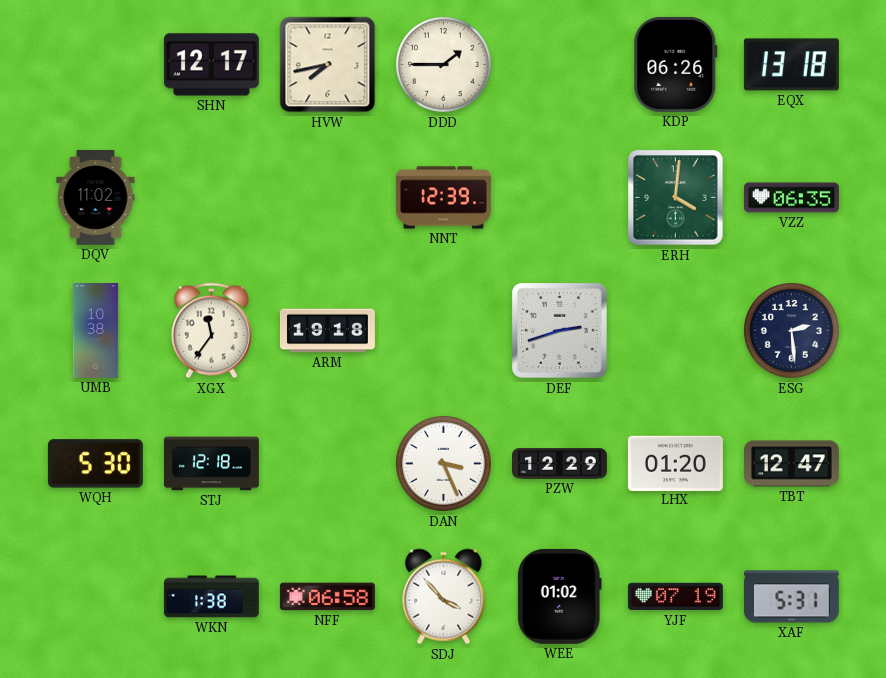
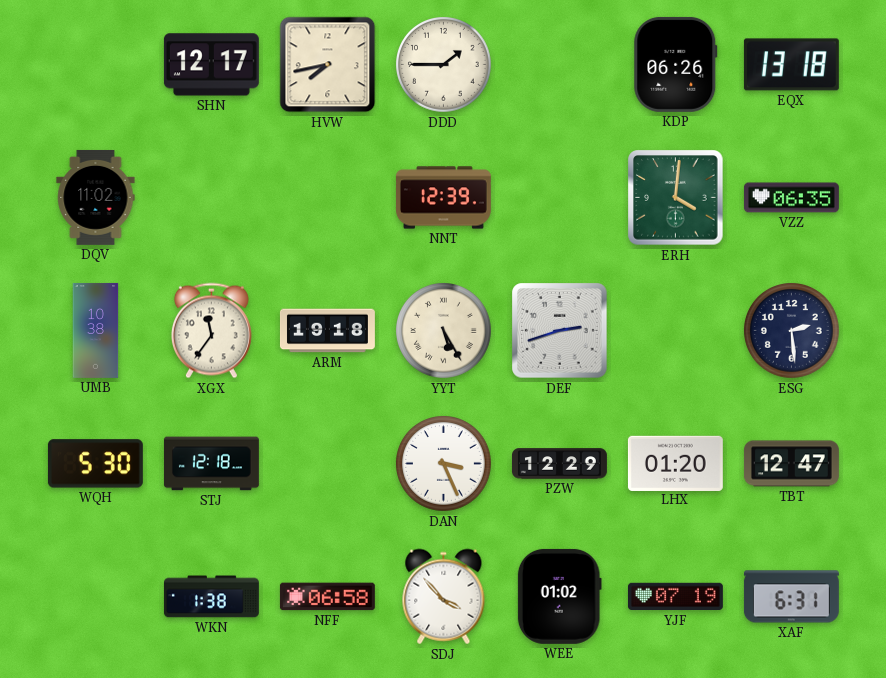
YYT: none -> 5:25
XAF: 5:31 -> 6:31
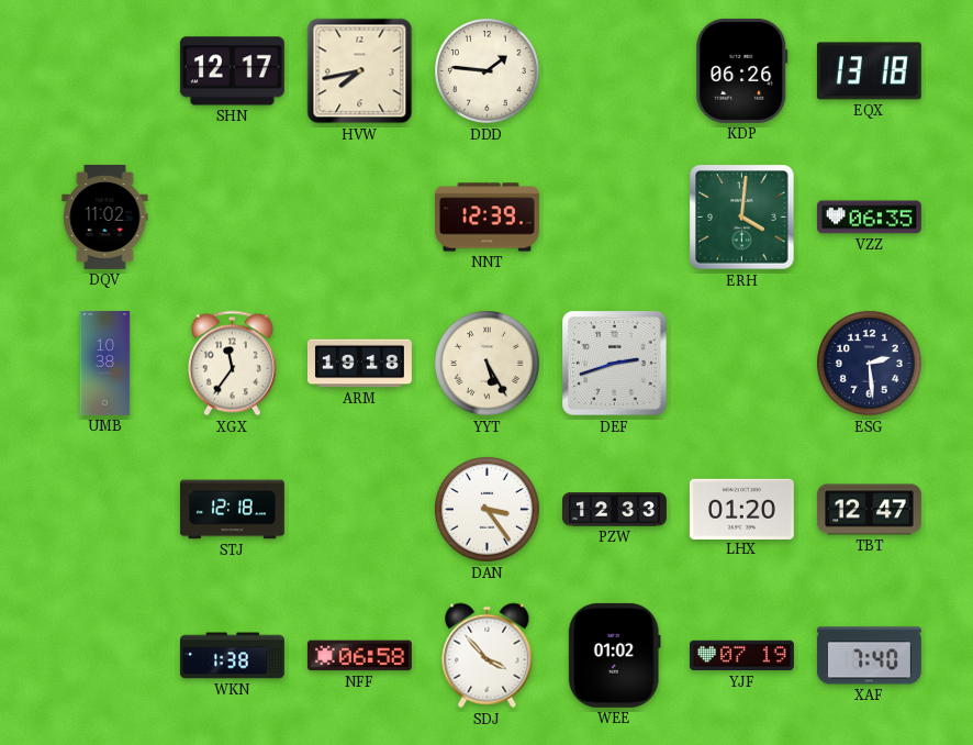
DDD: 1:45 -> 1:46
WQH: 5:30 -> none
DAN: 3:26 -> 3:24
PZW: 12:29 -> 12:33
XAF: 6:31 -> 7:40
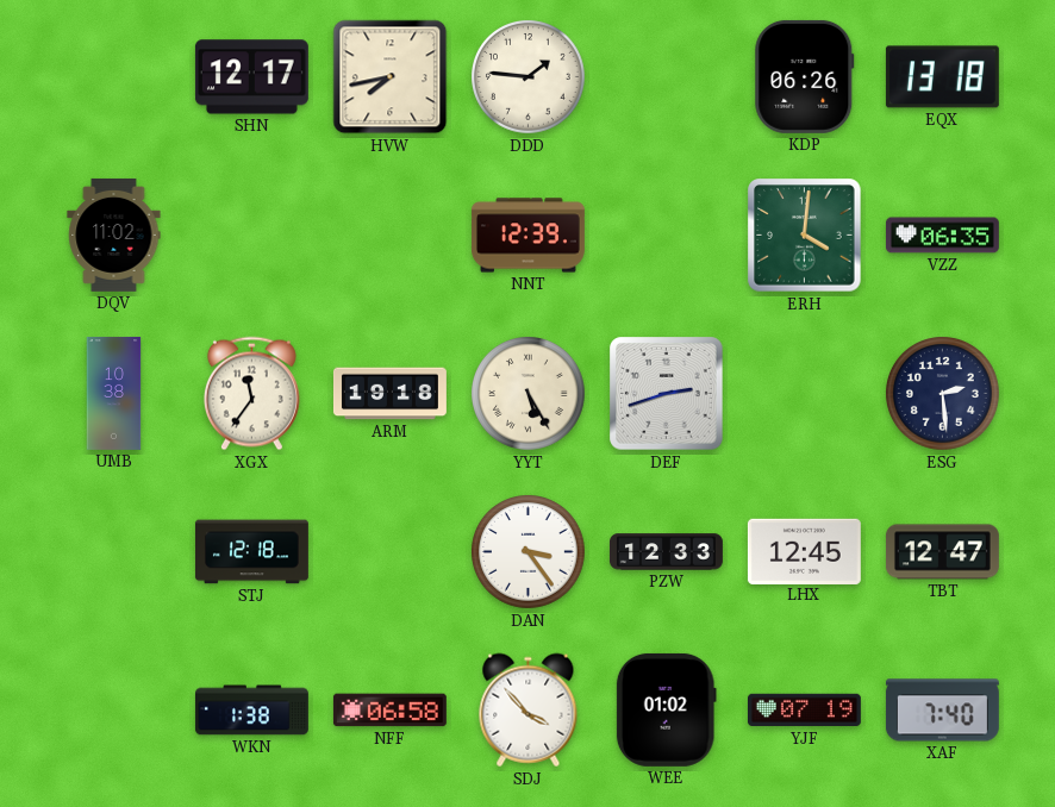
LHX: 01:20 -> 12:45
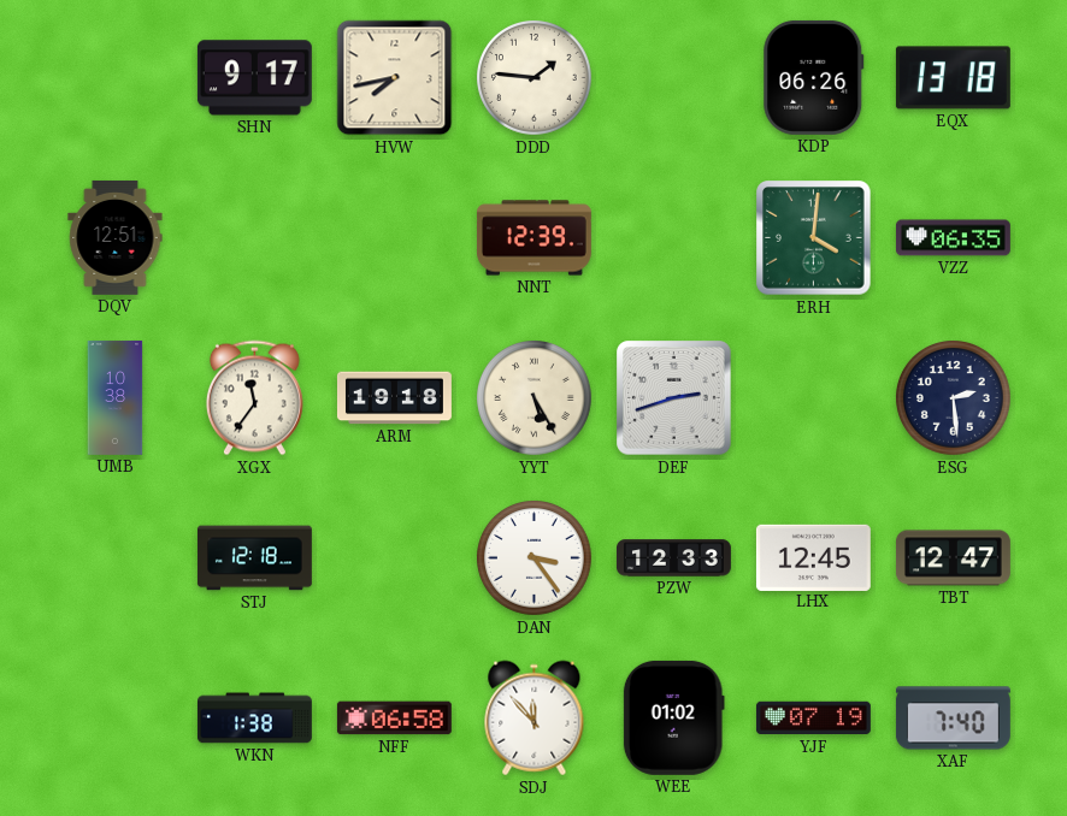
SHN: 12:17 -> 9:17
DQV: 11:02 -> 12:51
SDJ: 3:53 -> 11:53
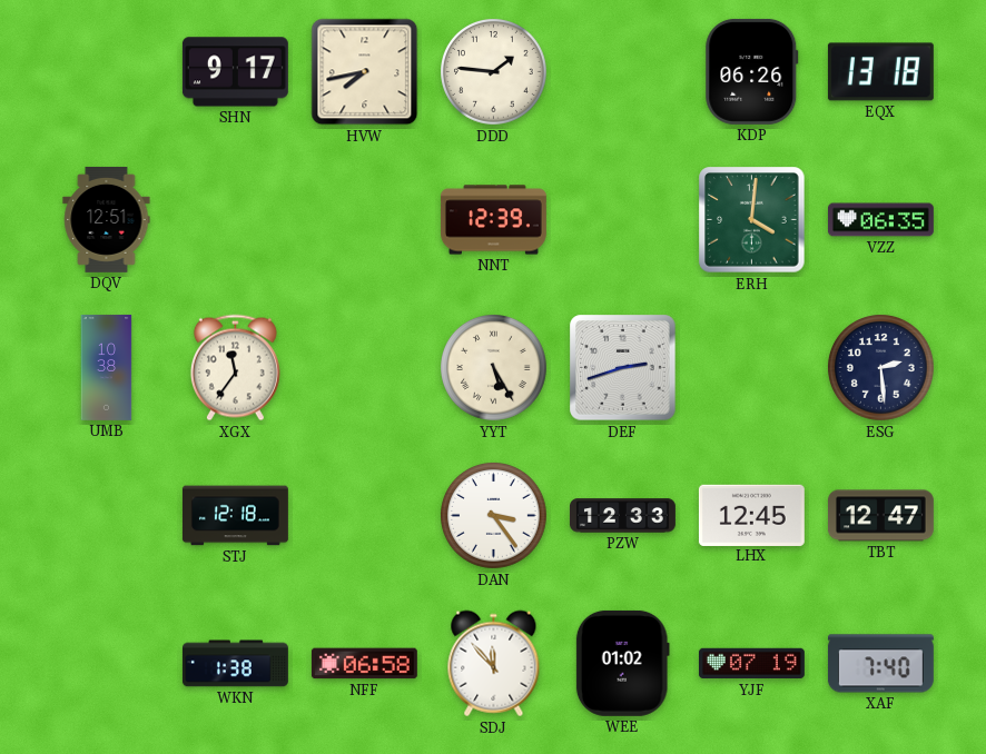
ARM: 19:18 -> none
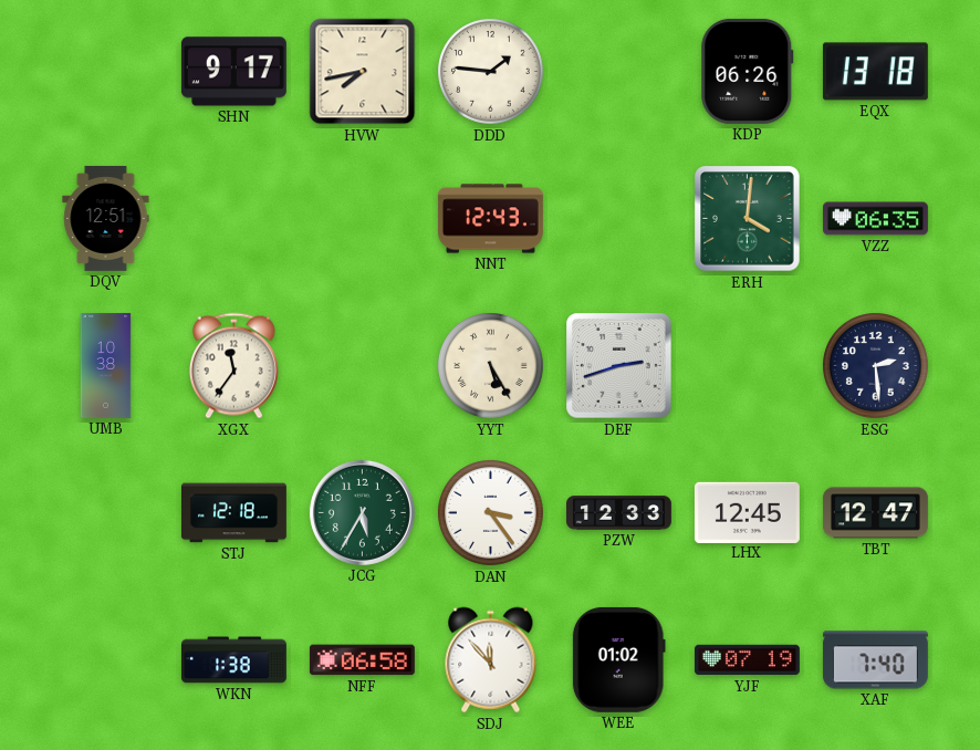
NNT: 12:39 -> 12:43
JCG: none -> 5:35
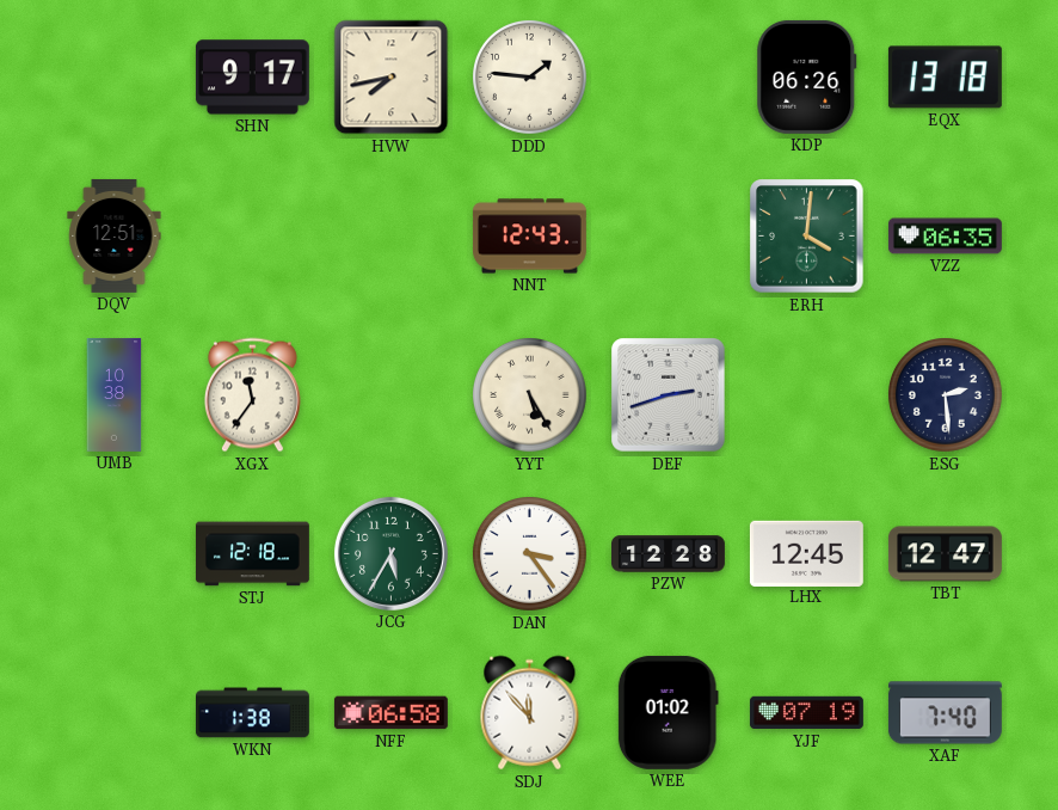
PZW: 12:33 -> 12:28
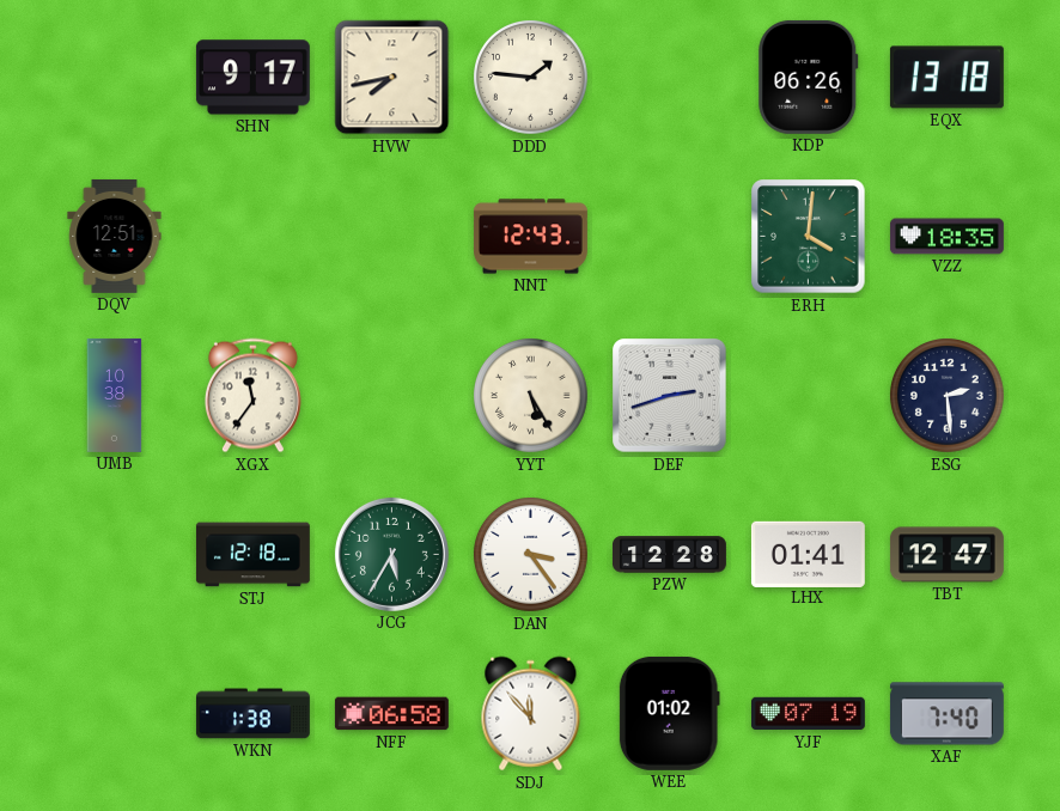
VZZ: 06:35 -> 18:35
LHX: 12:45 -> 01:41
